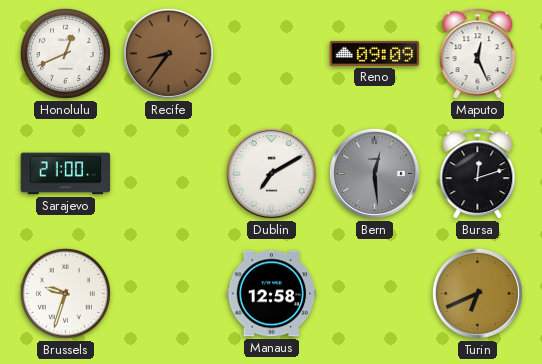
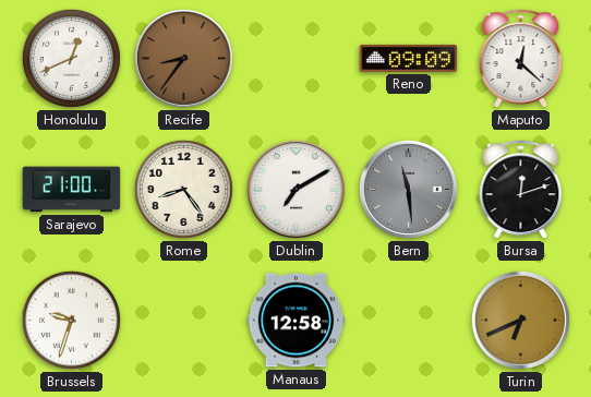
Maputo: 12:26 -> 12:22
Rome: none -> 8:24
Bern: 12:29 -> 11:29
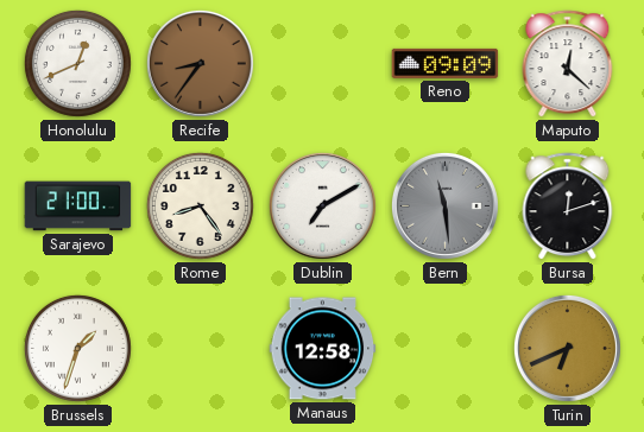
Brussels: 9:33 -> 1:33
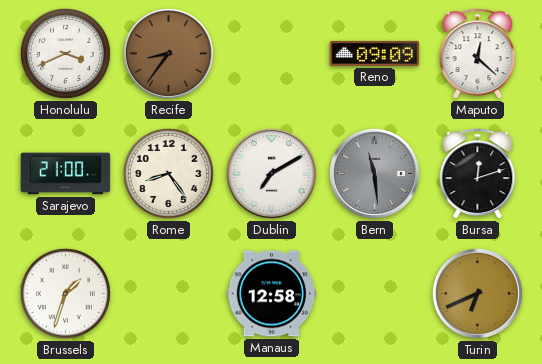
Honolulu: 12:41 -> 3:41
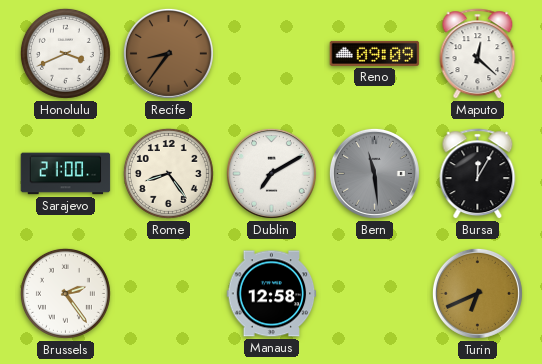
Bursa: 12:12 -> 12:05
Brussels: 1:33 -> 2:24
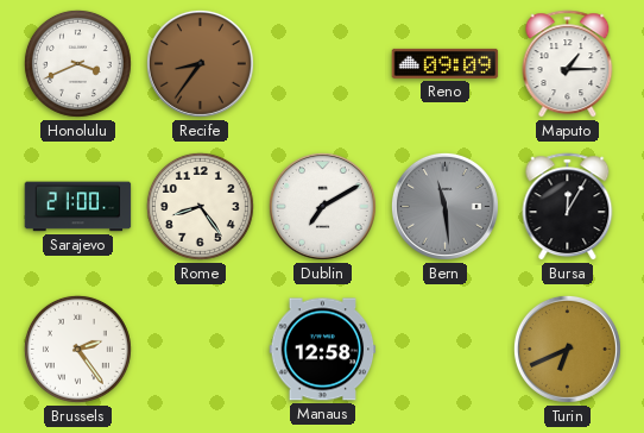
Maputo: 12:22 -> 1:15
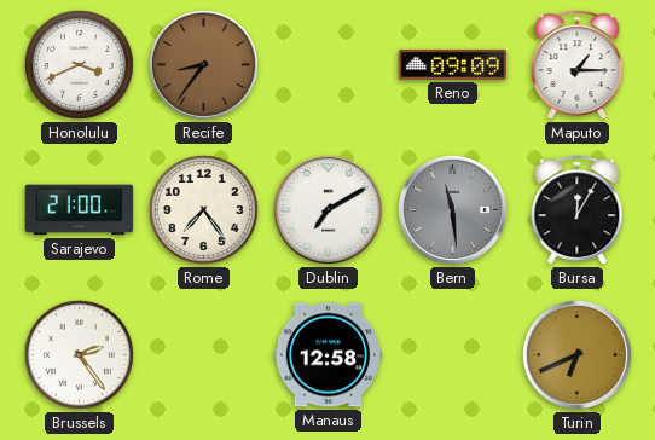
Rome: 8:24 -> 7:24
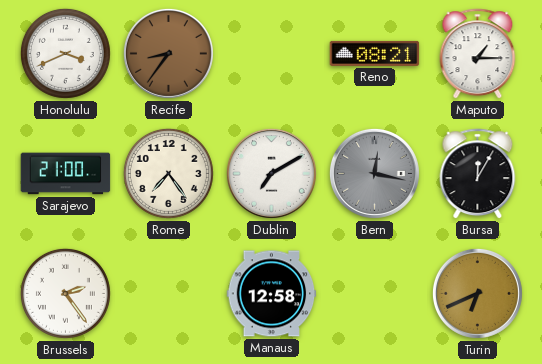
Reno: 09:09 -> 08:21
Bern: 11:29 -> 12:17
